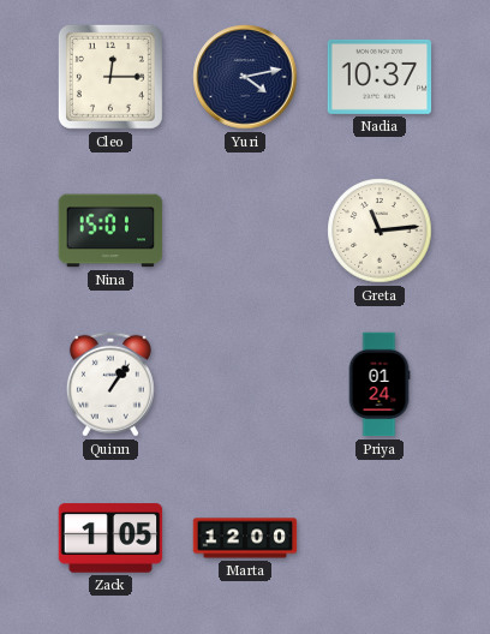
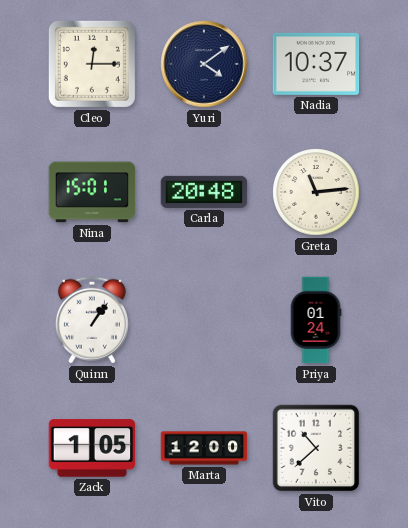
Yuri: 4:13 -> 4:09
Carla: none -> 20:48
Vito: none -> 10:38
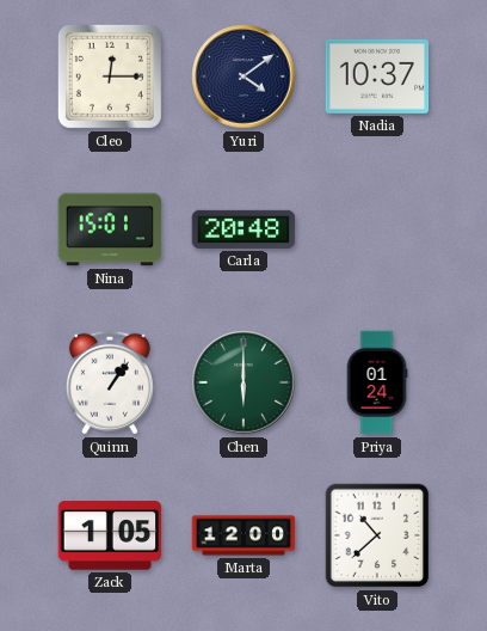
Greta: 11:14 -> none
Chen: none -> 6:00
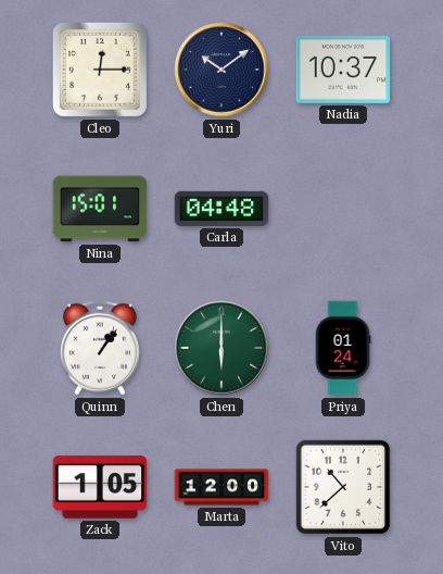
Yuri: 4:09 -> 10:09
Carla: 20:48 -> 04:48
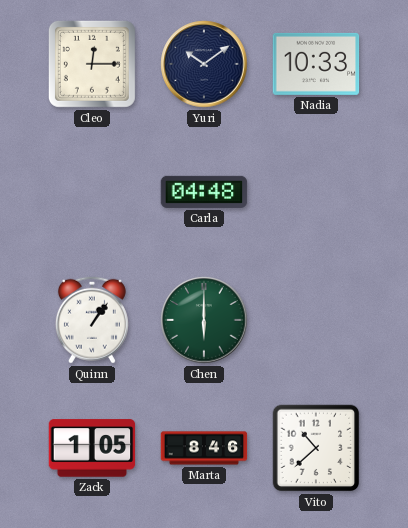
Nadia: 10:37 -> 10:33
Nina: 15:01 -> none
Priya: 01:24 -> none
Marta: 12:00 -> 8:46
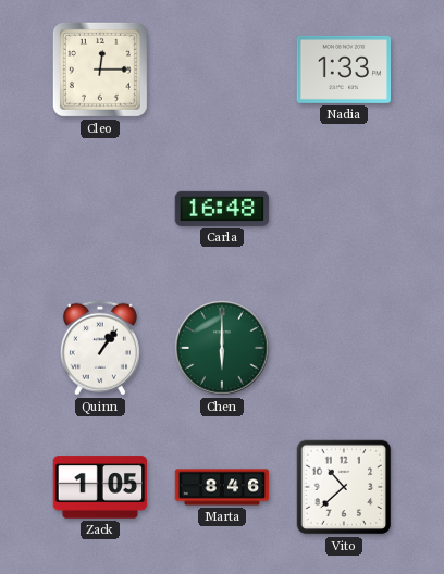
Yuri: 10:09 -> none
Nadia: 10:33 -> 1:33
Carla: 04:48 -> 16:48
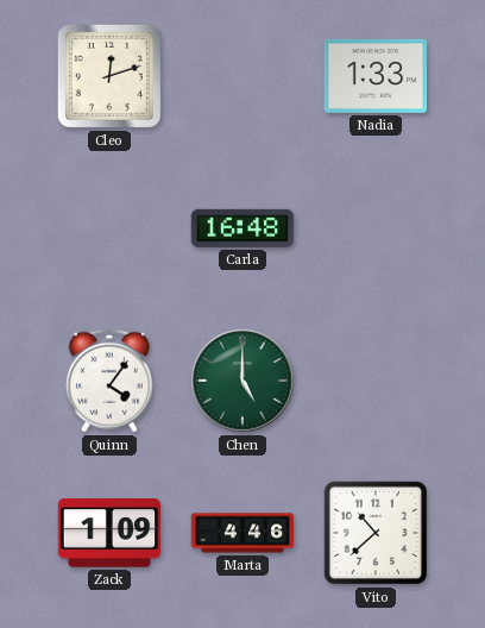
Cleo: 12:15 -> 12:12
Quinn: 1:06 -> 4:06
Chen: 6:00 -> 5:00
Zack: 1:05 -> 1:09
Marta: 8:46 -> 4:46
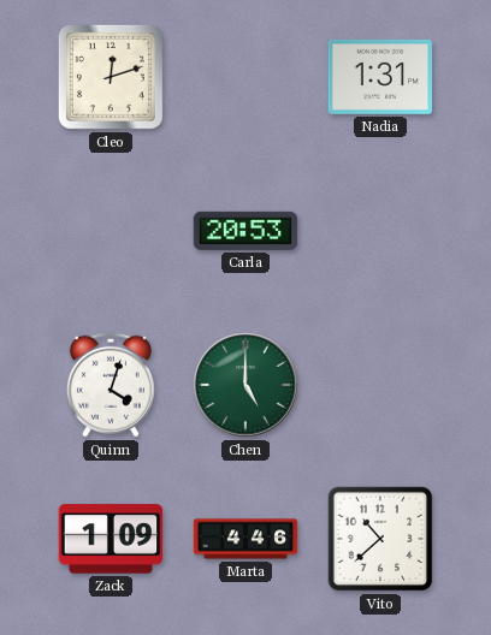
Nadia: 1:33 -> 1:31
Carla: 16:48 -> 20:53
Quinn: 4:06 -> 4:03
